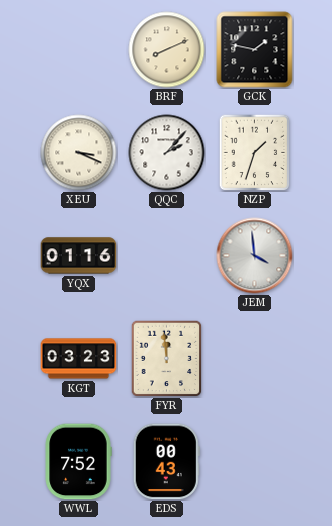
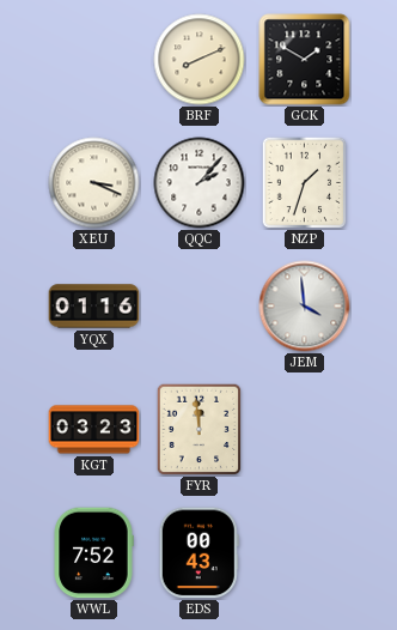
GCK: 1:47 -> 1:50
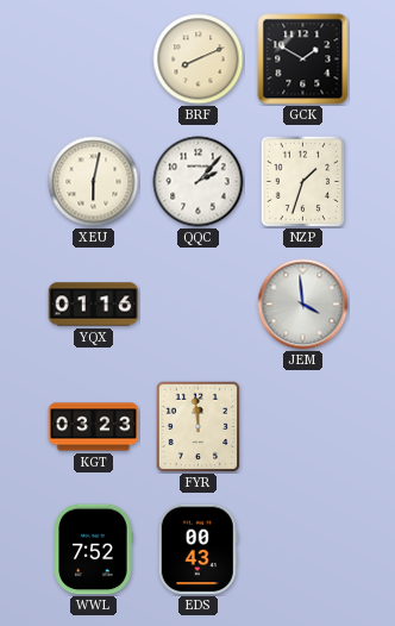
XEU: 3:19 -> 6:02
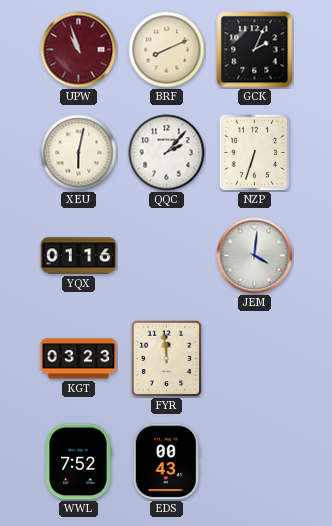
UPW: none -> 10:57
GCK: 1:50 -> 2:04
NZP: 1:33 -> 6:33
JEM: 3:59 -> 4:01
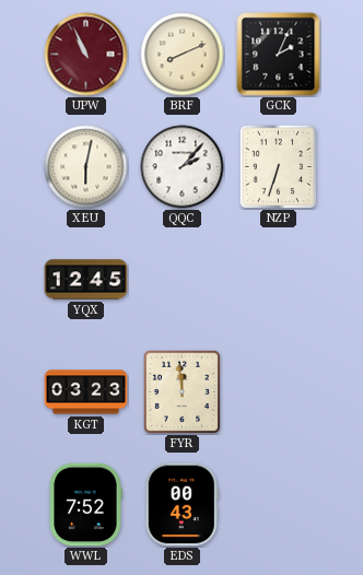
UPW: 10:57 -> 10:56
YQX: 01:16 -> 12:45
JEM: 4:01 -> none
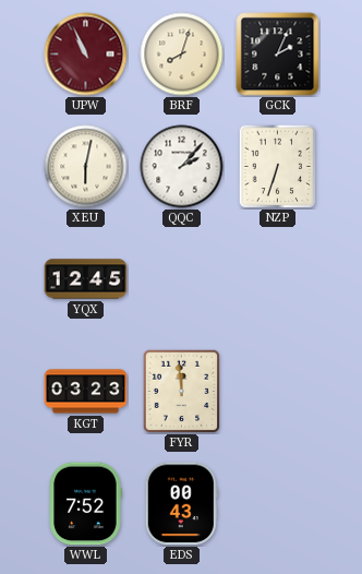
BRF: 8:11 -> 8:03
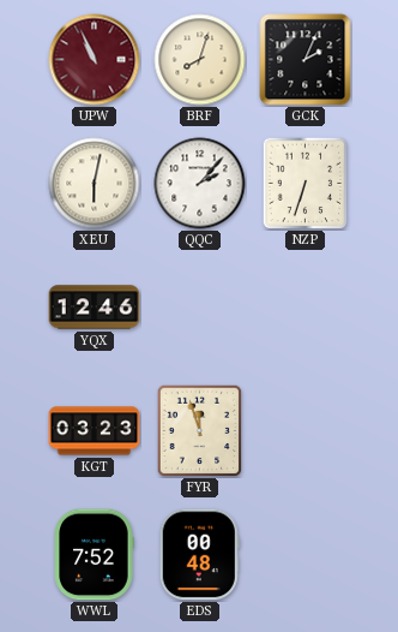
YQX: 12:45 -> 12:46
FYR: 11:59 -> 11:57
EDS: 00:43 -> 00:48
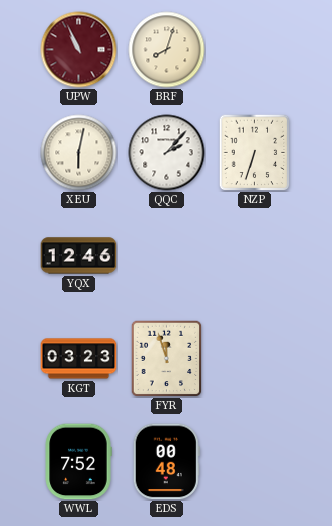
GCK: 2:04 -> none
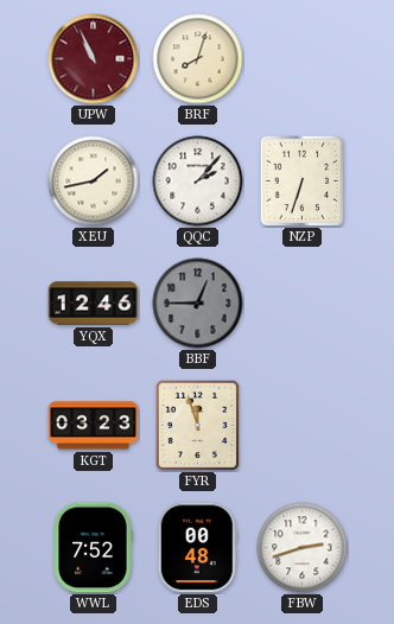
XEU: 6:02 -> 1:43
BBF: none -> 12:45
FBW: none -> 2:42
